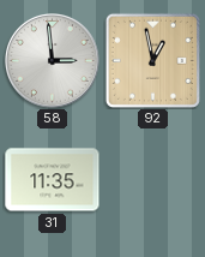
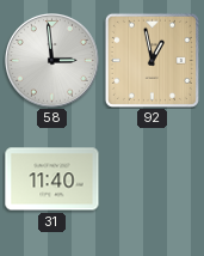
31: 11:35 -> 11:40
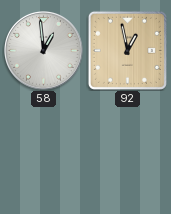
58: 2:59 -> 12:59
31: 11:40 -> none
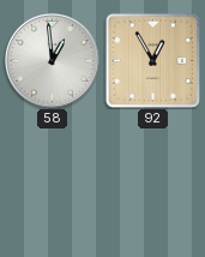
92: 12:58 -> 12:55
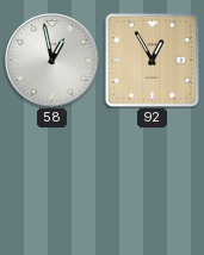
58: 12:59 -> 12:58
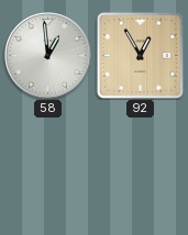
58: 12:58 -> 12:59
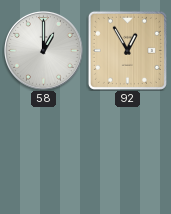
58: 12:59 -> 1:00
